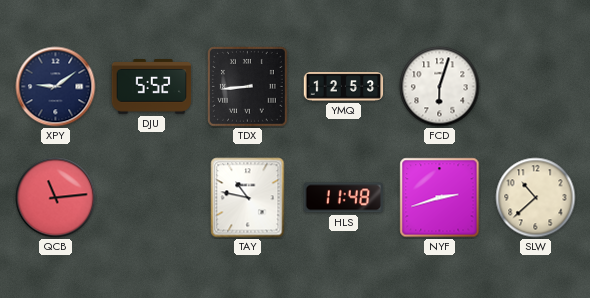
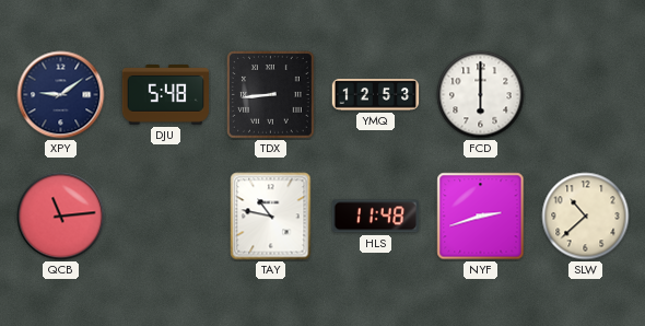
DJU: 5:52 -> 5:48
FCD: 6:03 -> 6:00
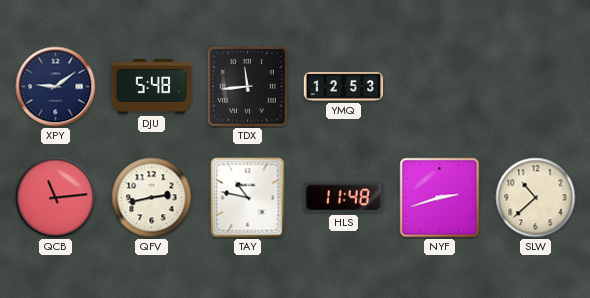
TDX: 8:44 -> 11:44
FCD: 6:00 -> none
QFV: none -> 2:43
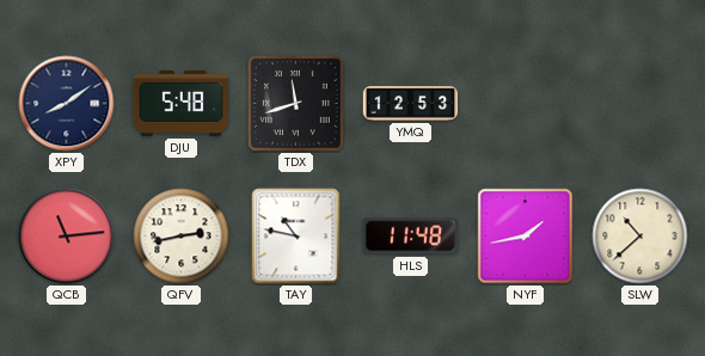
XPY: 9:09 -> 8:09
TDX: 11:44 -> 11:42
NYF: 2:42 -> 1:43
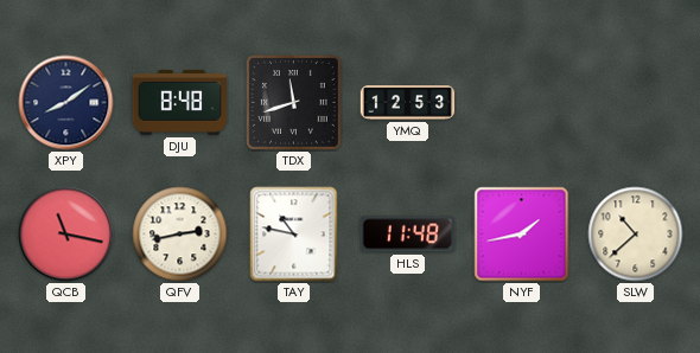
DJU: 5:48 -> 8:48
QCB: 11:14 -> 11:17
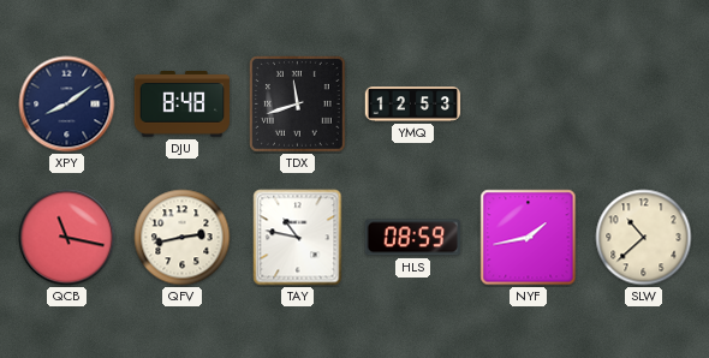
HLS: 11:48 -> 08:59
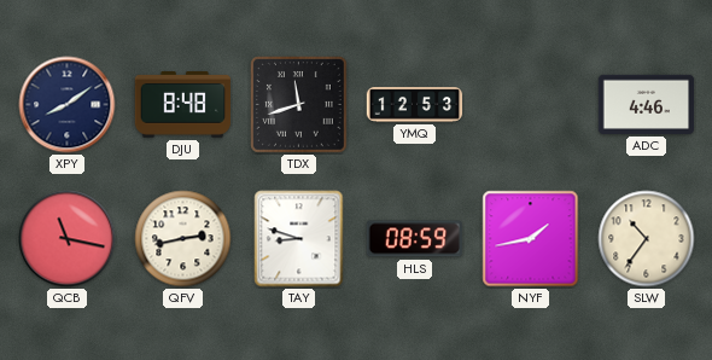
ADC: none -> 4:46
TAY: 10:47 -> 8:48
SLW: 10:38 -> 10:36
